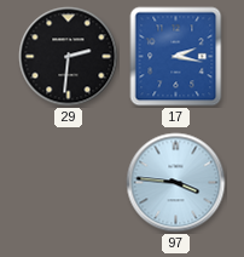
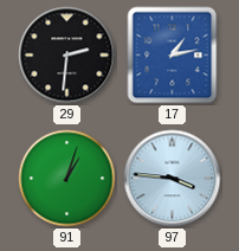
17: 2:17 -> 1:13
91: none -> 1:03
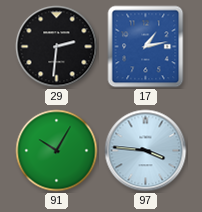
91: 1:03 -> 10:05
